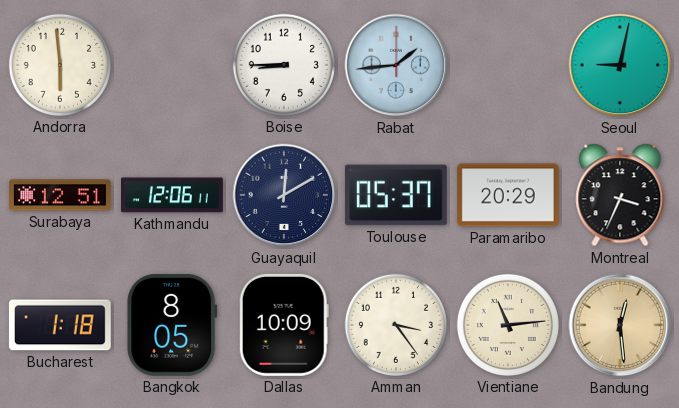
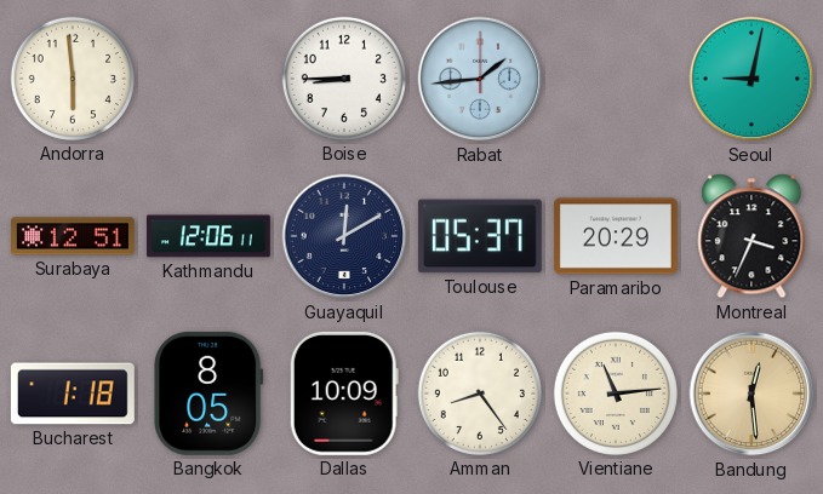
Amman: 3:24 -> 8:24
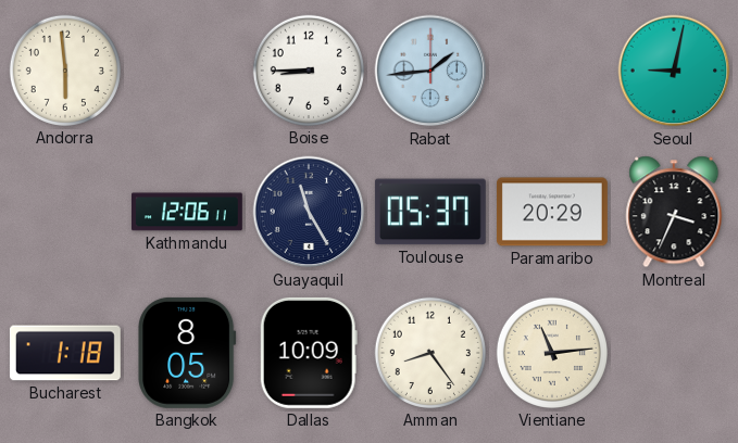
Surabaya: 12:51 -> none
Guayaquil: 12:10 -> 11:25
Bandung: 12:29 -> none
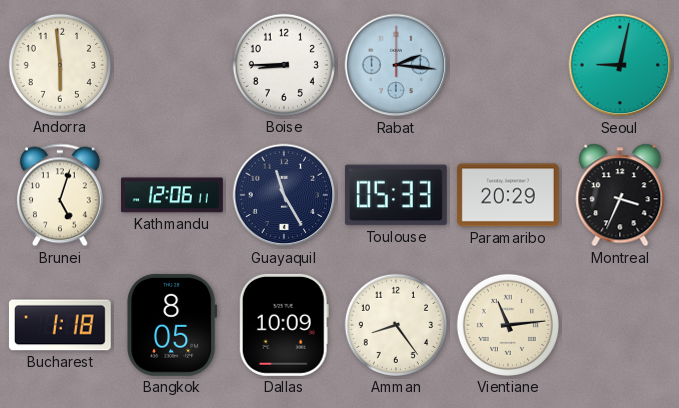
Rabat: 1:44 -> 2:16
Brunei: none -> 5:03
Toulouse: 05:37 -> 05:33
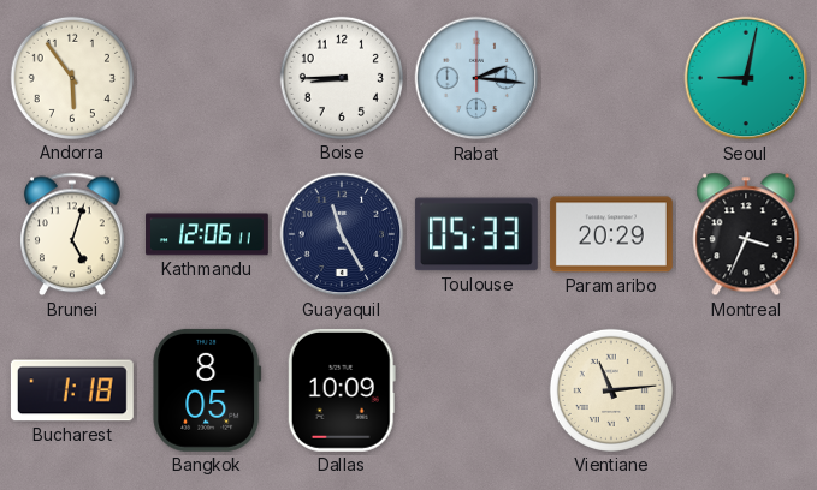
Andorra: 5:59 -> 5:54
Amman: 8:24 -> none
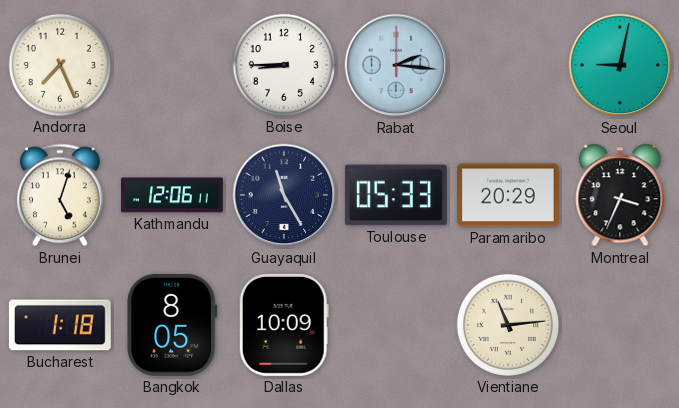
Andorra: 5:54 -> 7:26
